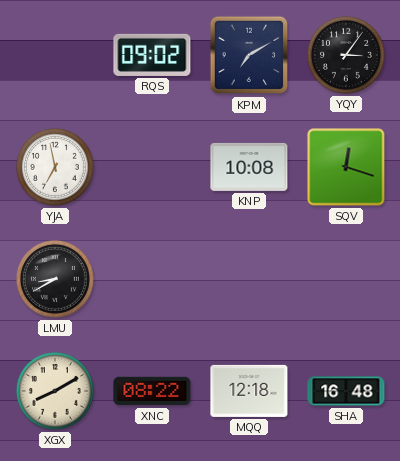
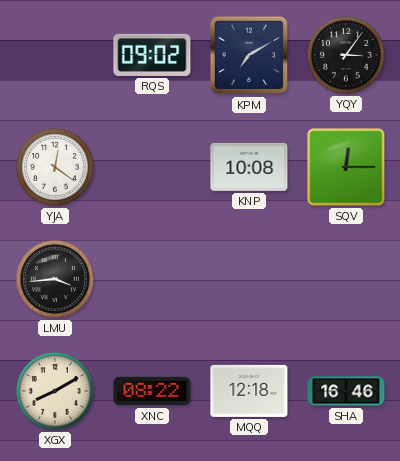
YJA: 6:58 -> 12:21
SQV: 12:18 -> 12:15
LMU: 8:40 -> 3:44
SHA: 16:48 -> 16:46
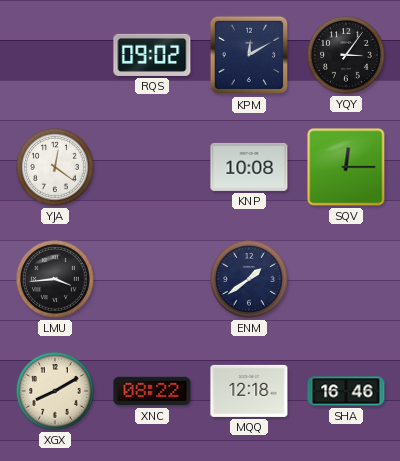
KPM: 7:10 -> 12:10
ENM: none -> 1:39
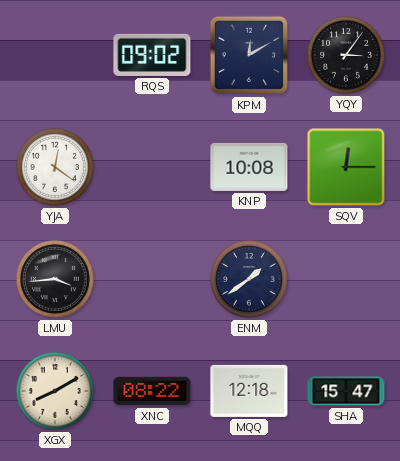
SHA: 16:46 -> 15:47
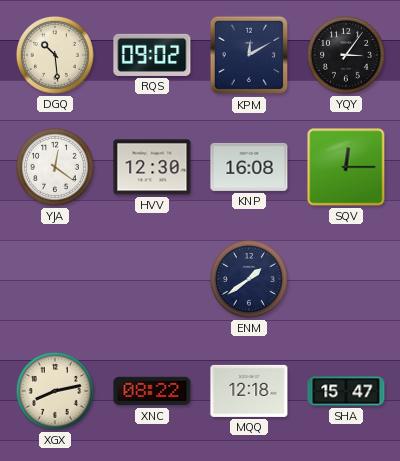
DGQ: none -> 10:29
HVV: none -> 12:30
KNP: 10:08 -> 16:08
LMU: 3:44 -> none
XGX: 8:10 -> 8:13
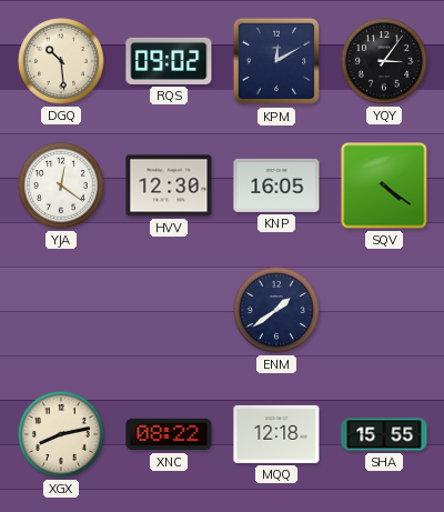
KNP: 16:08 -> 16:05
SQV: 12:15 -> 4:21
SHA: 15:47 -> 15:55
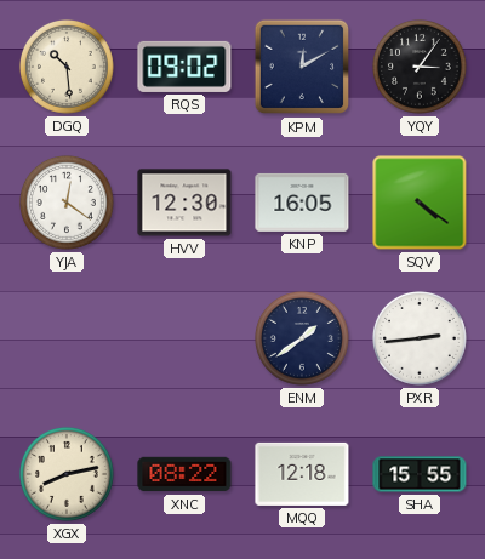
PXR: none -> 2:44
